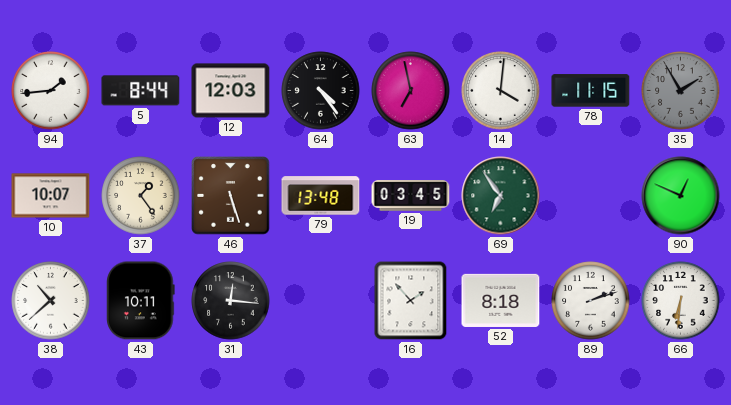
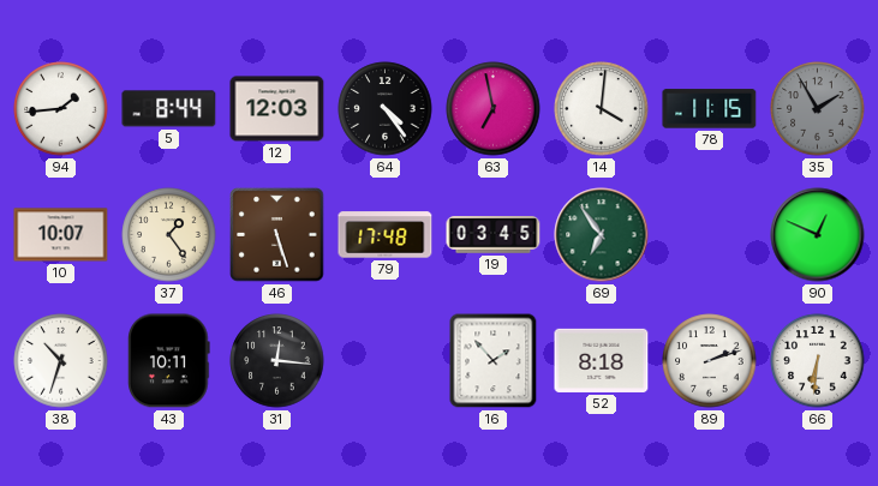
79: 13:48 -> 17:48
38: 10:38 -> 10:33
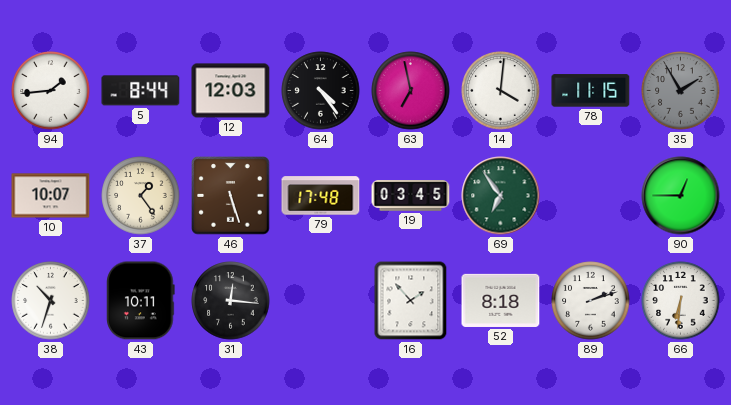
90: 12:49 -> 12:45
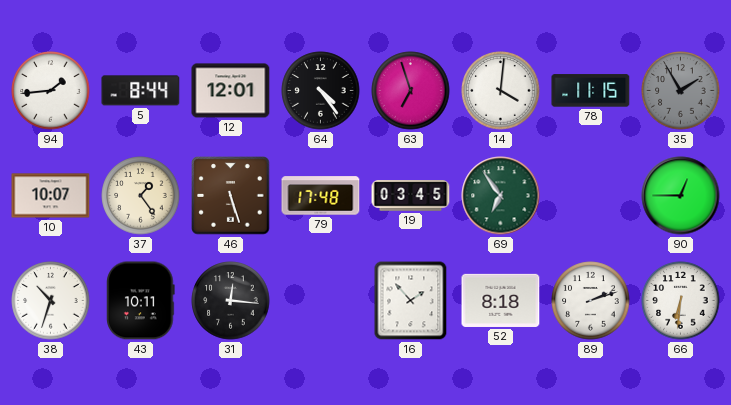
12: 12:03 -> 12:01
63: 6:58 -> 6:57
